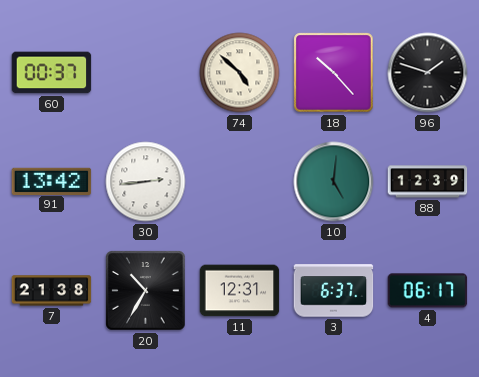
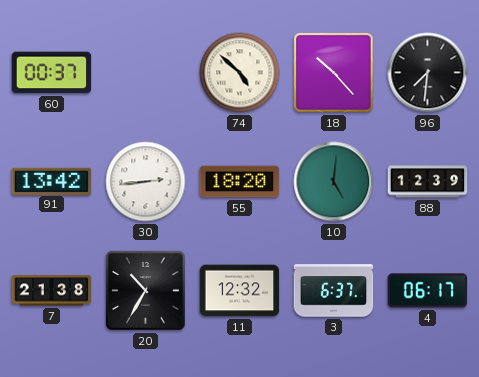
96: 1:48 -> 7:31
55: none -> 18:20
11: 12:31 -> 12:32
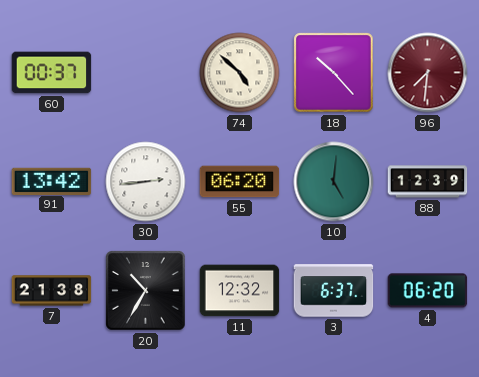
96 dial: black -> burgundy
55: 18:20 -> 06:20
4: 06:17 -> 06:20
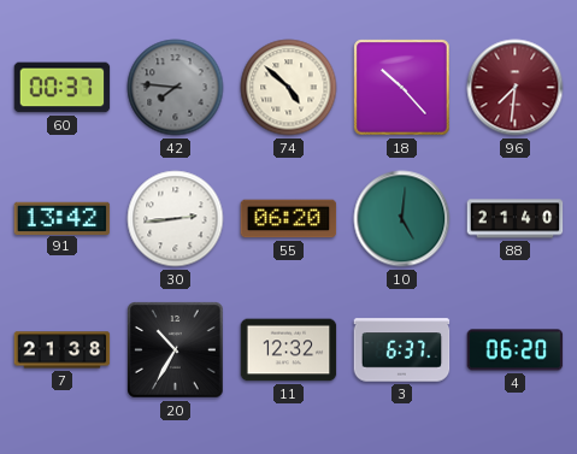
42: none -> 7:46
88: 12:39 -> 21:40
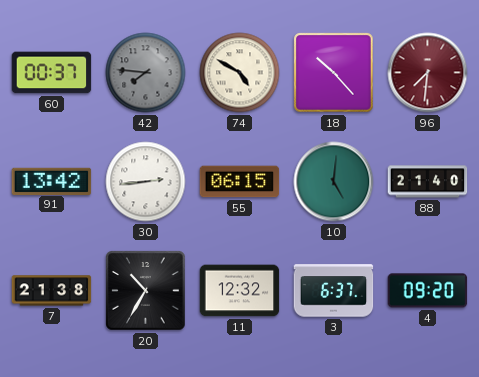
74: 4:52 -> 4:50
55: 06:20 -> 06:15
4: 06:20 -> 09:20
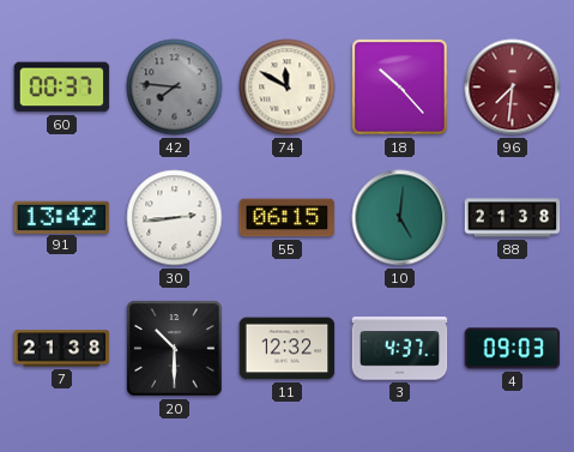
74: 4:50 -> 11:50
88: 21:40 -> 21:38
20: 10:35 -> 10:30
3: 6:37 -> 4:37
4: 09:20 -> 09:03
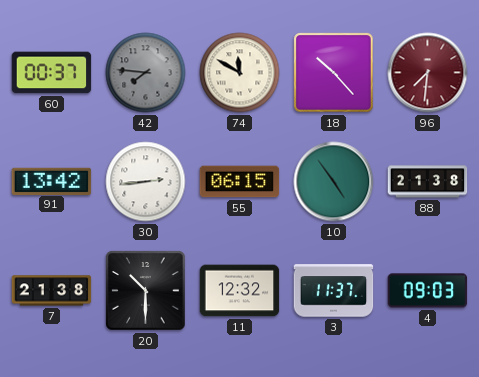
10: 5:01 -> 4:54
3: 4:37 -> 11:37
